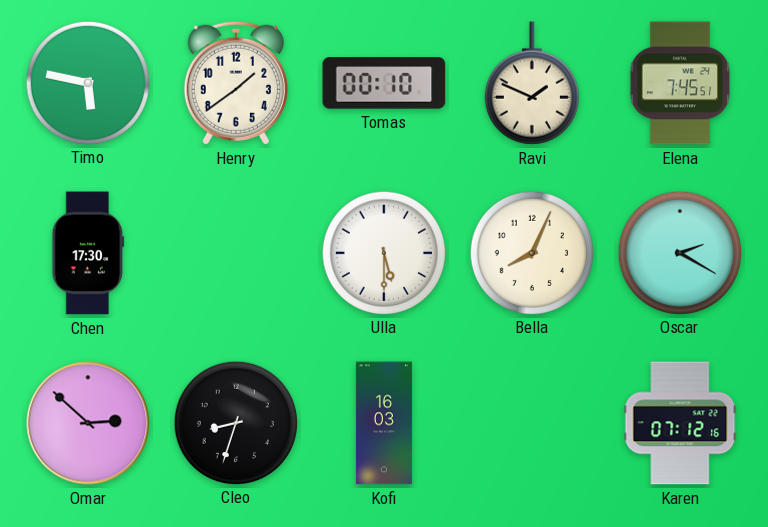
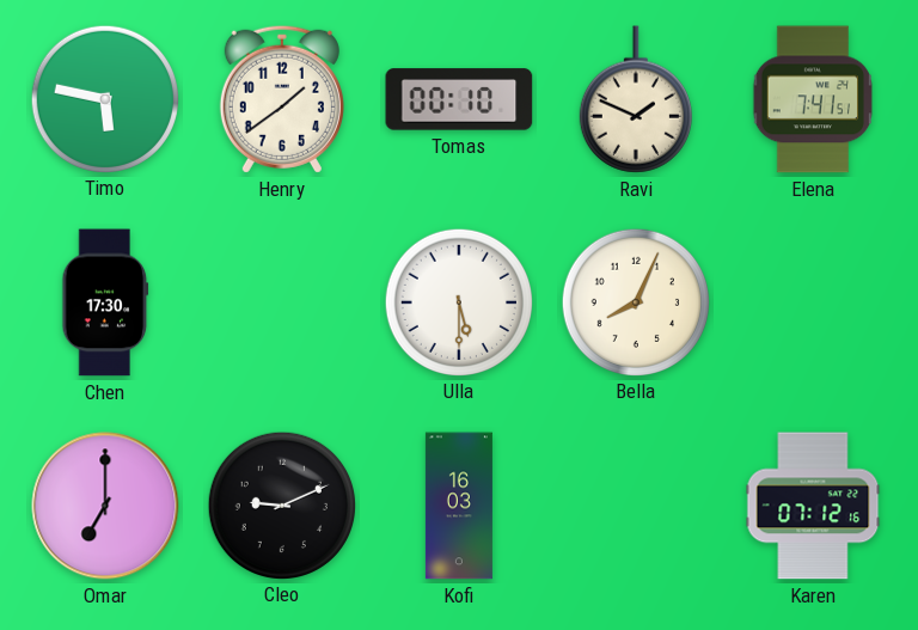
Elena: 7:45 -> 7:41
Oscar: 2:20 -> none
Omar: 2:52 -> 7:00
Cleo: 8:33 -> 9:11
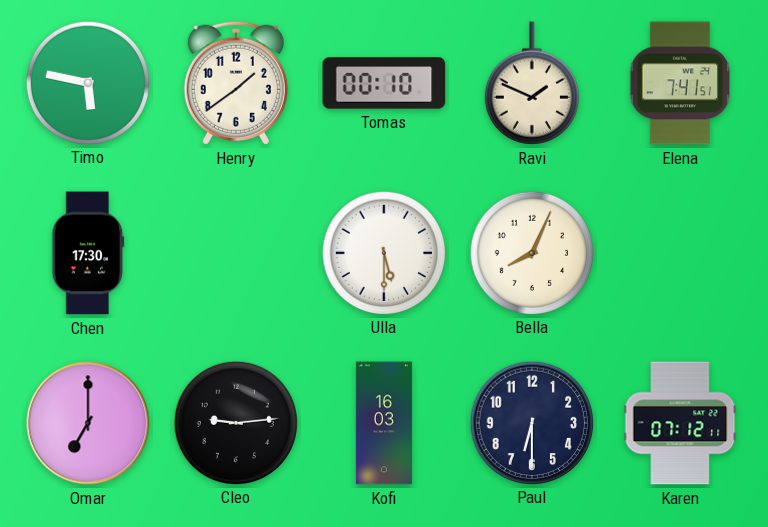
Cleo: 9:11 -> 9:14
Paul: none -> 6:30
Karen: 07:12:16 -> 07:12:11
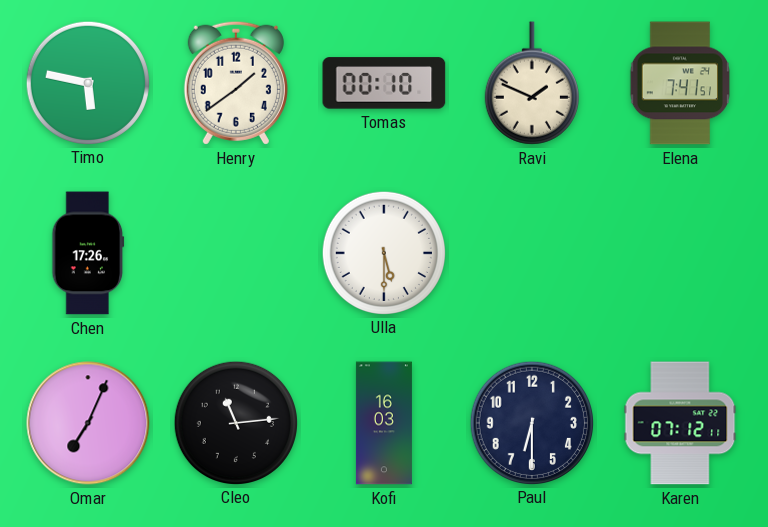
Chen: 17:30 -> 17:26
Bella: 8:04 -> none
Omar: 7:00 -> 7:04
Cleo: 9:14 -> 11:14
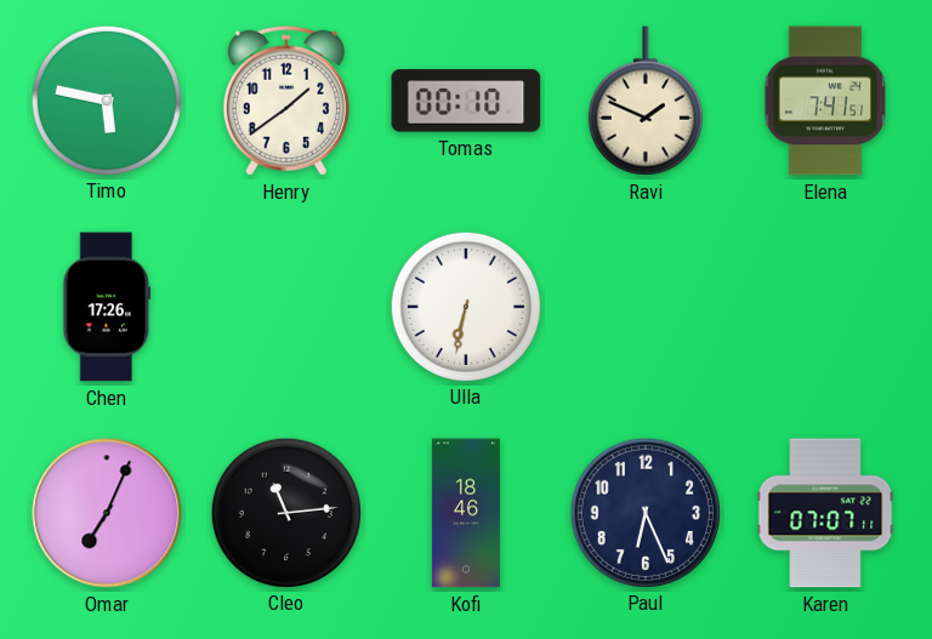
Ulla: 5:30 -> 6:32
Kofi: 16:03 -> 18:46
Paul: 6:30 -> 6:26
Karen: 07:12 -> 07:07
